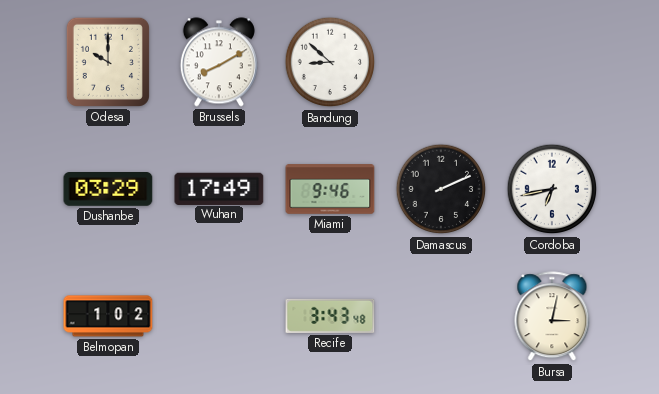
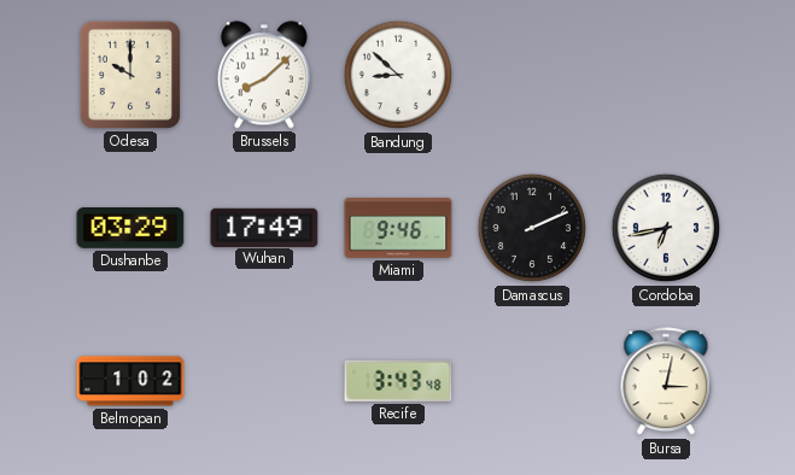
Brussels: 8:10 -> 8:08
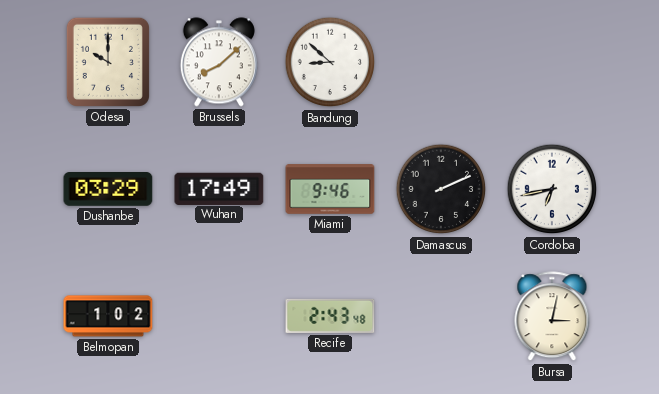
Recife: 3:43 -> 2:43
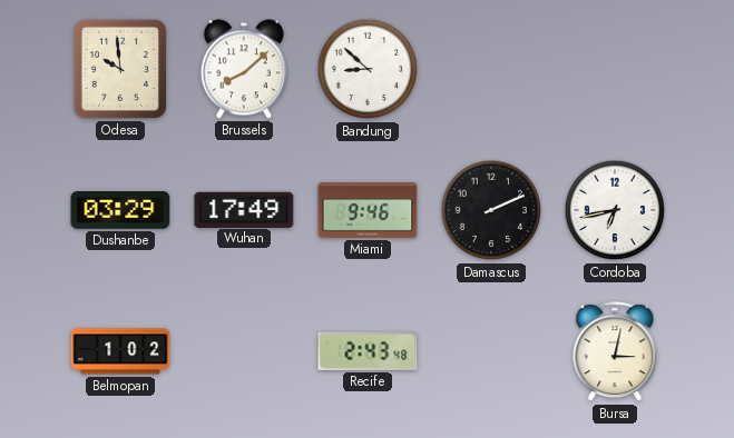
Odesa: 10:00 -> 9:59
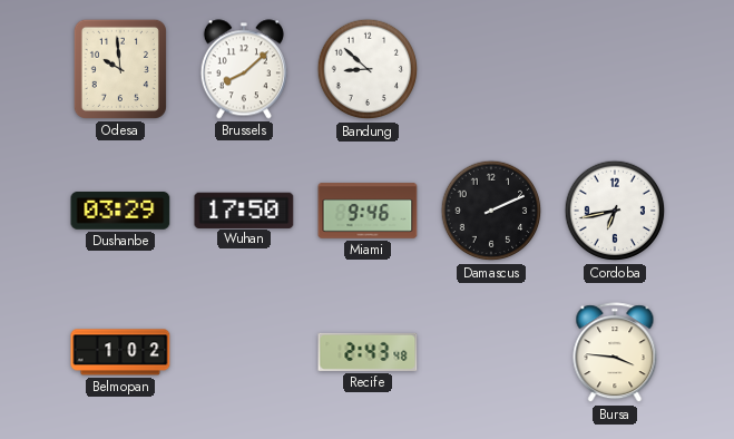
Wuhan: 17:49 -> 17:50
Bursa: 3:02 -> 3:46
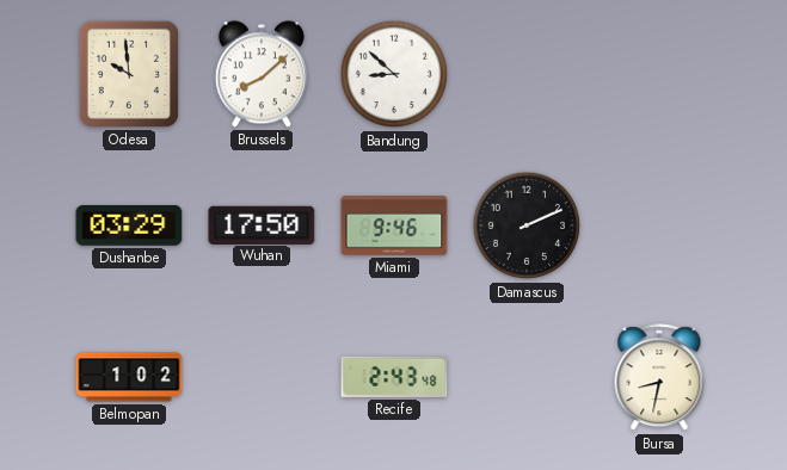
Cordoba: 6:43 -> none
Bursa: 3:46 -> 8:32
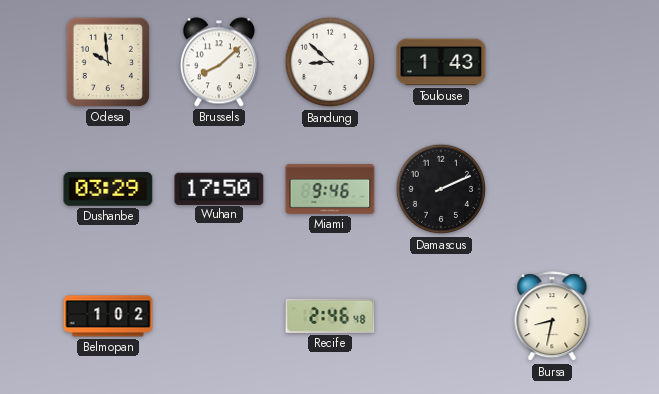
Toulouse: none -> 1:43
Recife: 2:43 -> 2:46
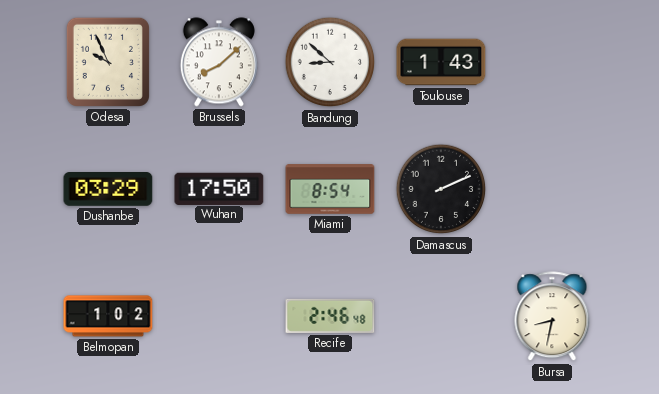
Odesa: 9:59 -> 9:56
Miami: 9:46 -> 8:54
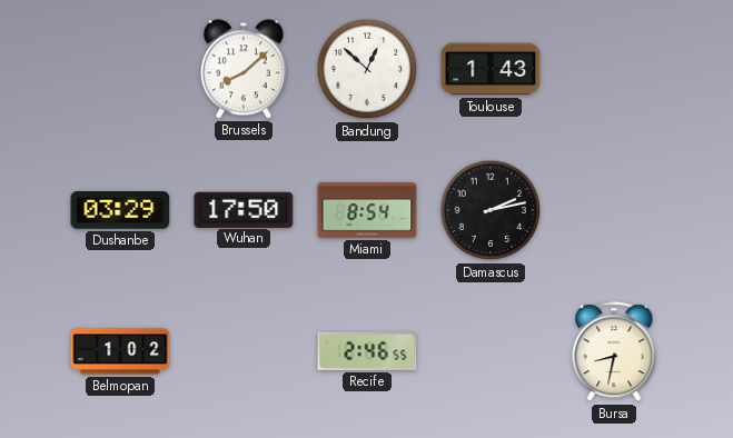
Odesa: 9:56 -> none
Bandung: 8:52 -> 12:52
Damascus: 2:11 -> 2:13
Recife: 2:46:48 -> 2:46:55
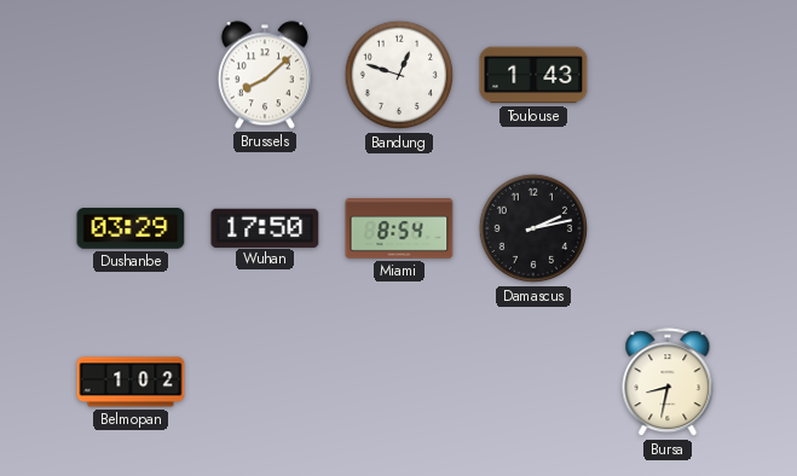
Bandung: 12:52 -> 12:48
Recife: 2:46 -> none
